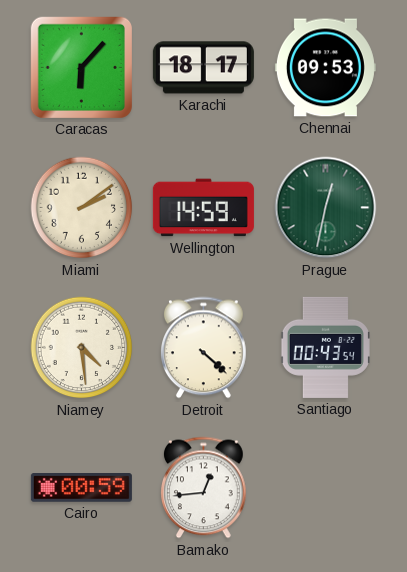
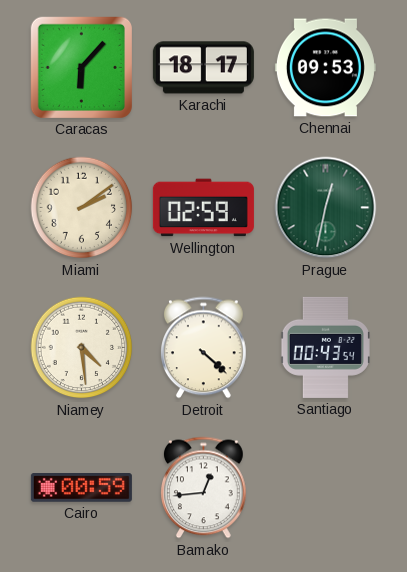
Wellington: 14:59 -> 02:59
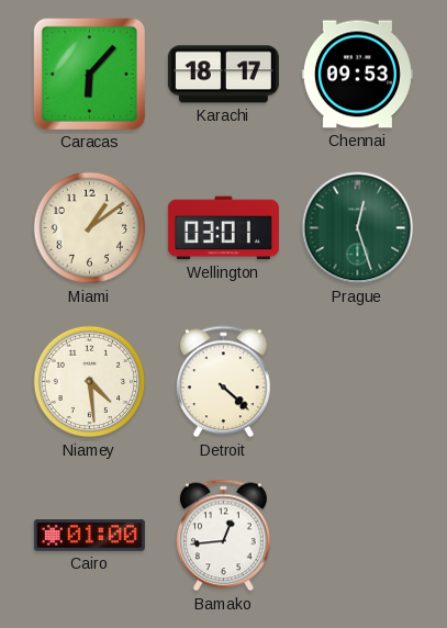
Miami: 2:09 -> 1:09
Wellington: 02:59 -> 03:01
Prague: 12:32 -> 12:27
Santiago: 00:43 -> none
Cairo: 00:59 -> 01:00
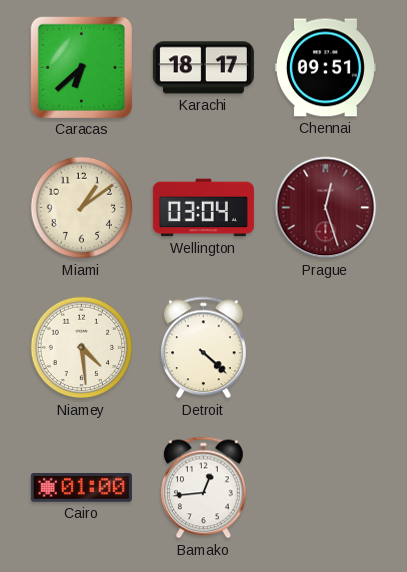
Caracas: 6:07 -> 6:38
Chennai: 09:53 -> 09:51
Wellington: 03:01 -> 03:04
Prague dial: green -> burgundy
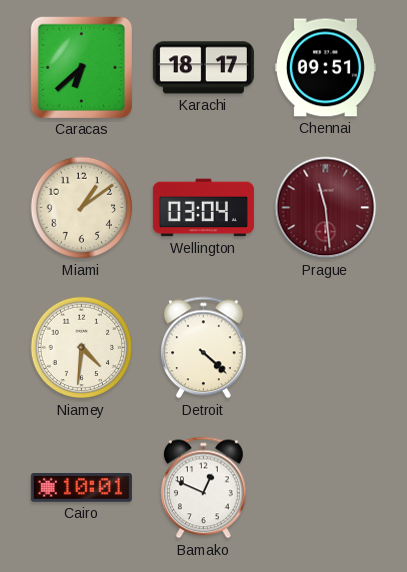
Prague: 12:27 -> 11:29
Niamey: 4:29 -> 4:31
Cairo: 01:00 -> 10:01
Bamako: 12:44 -> 12:49
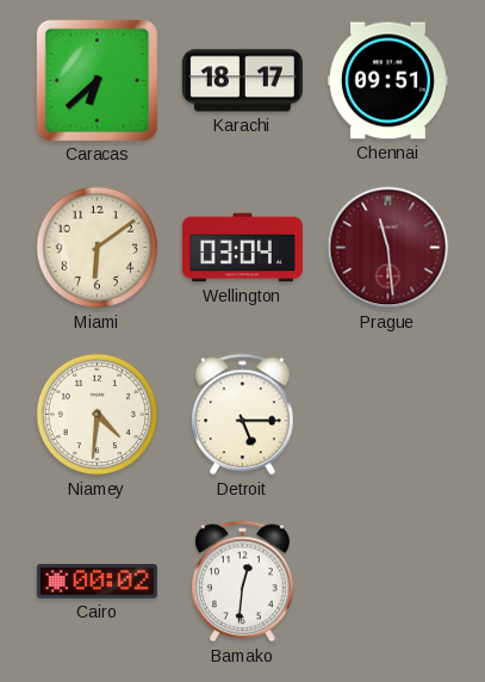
Miami: 1:09 -> 6:09
Detroit: 4:22 -> 5:15
Cairo: 10:01 -> 00:02
Bamako: 12:49 -> 12:31
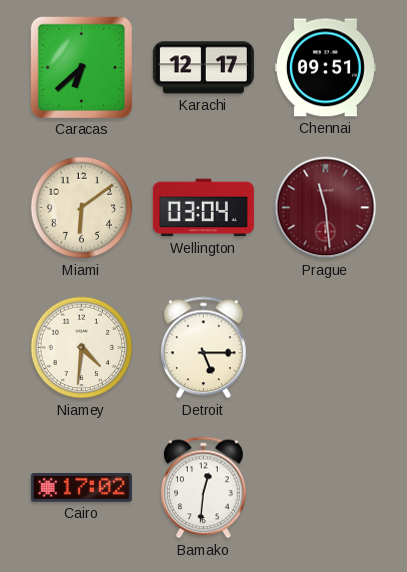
Karachi: 18:17 -> 12:17
Cairo: 00:02 -> 17:02
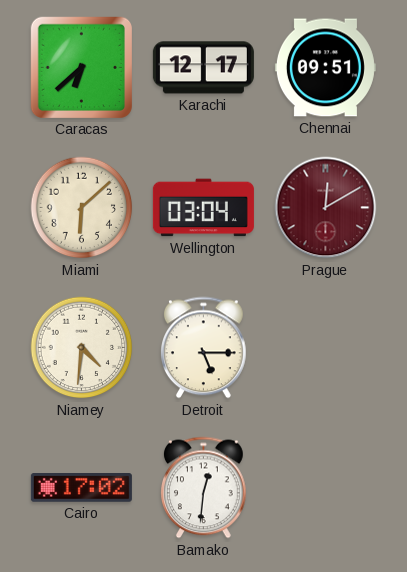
Miami: 6:09 -> 6:08
Prague: 11:29 -> 12:10
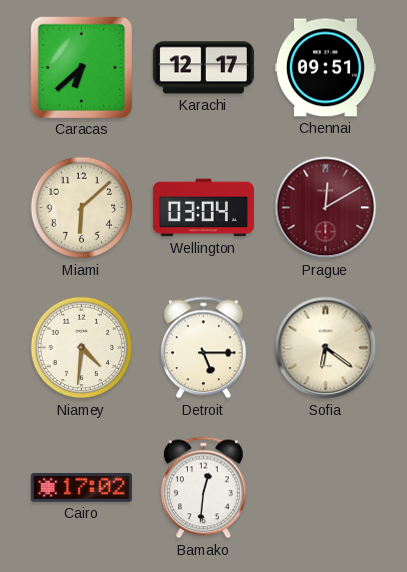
Sofia: none -> 6:21
